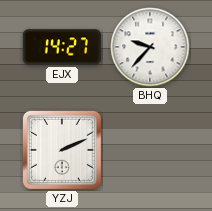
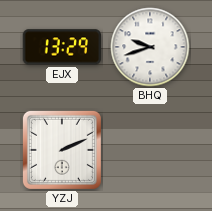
EJX: 14:27 -> 13:29
BHQ: 9:37 -> 9:42
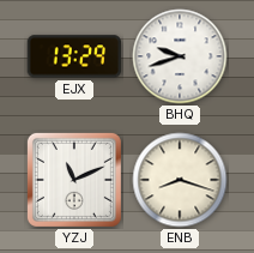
YZJ: 2:11 -> 11:11
ENB: none -> 8:18
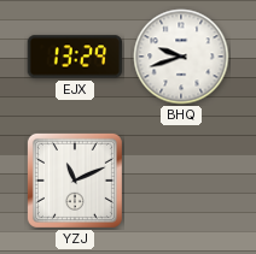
ENB: 8:18 -> none
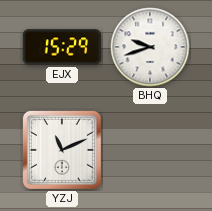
EJX: 13:29 -> 15:29
